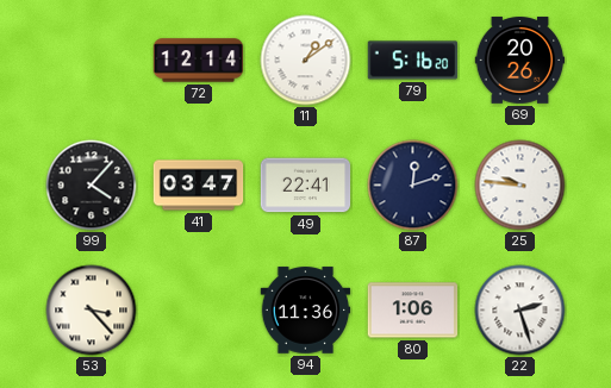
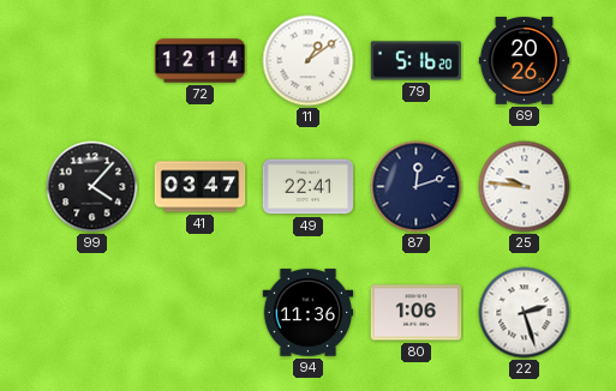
53: 3:23 -> none
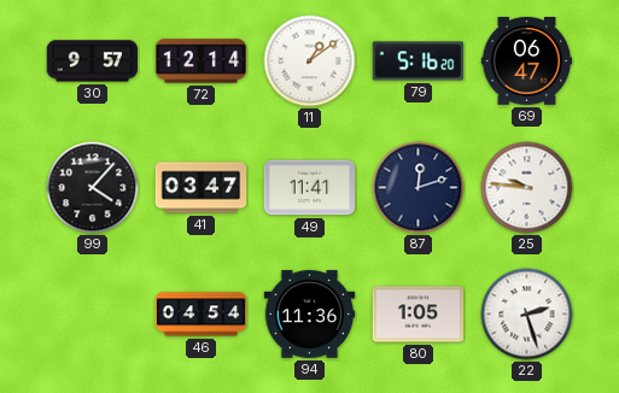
30: none -> 9:57
69: 20:26 -> 06:47
49: 22:41 -> 11:41
46: none -> 04:54
80: 1:06 -> 1:05
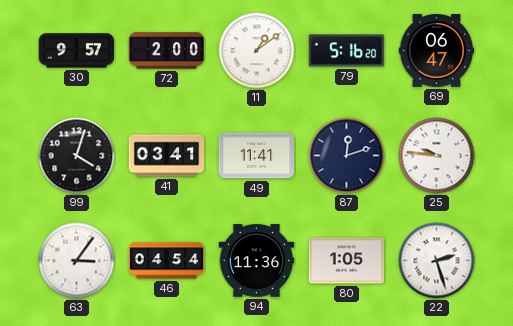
72: 12:14 -> 2:00
99: 4:07 -> 4:03
41: 03:47 -> 03:41
63: none -> 3:06
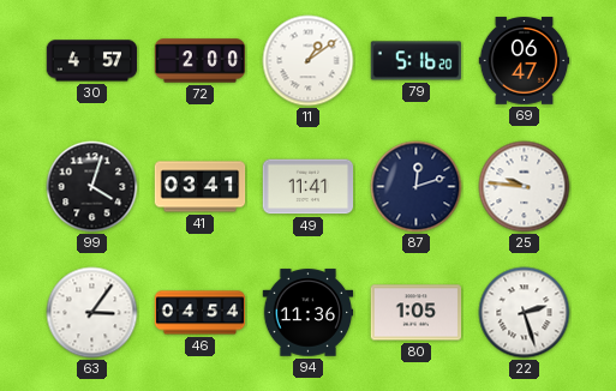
30: 9:57 -> 4:57
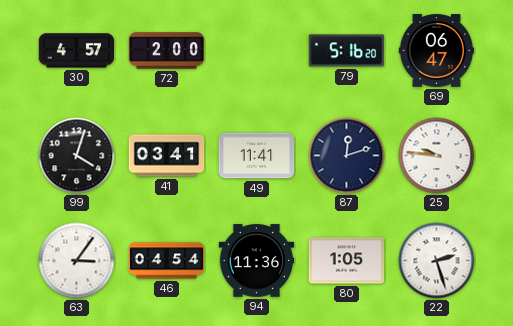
11: 1:09 -> none
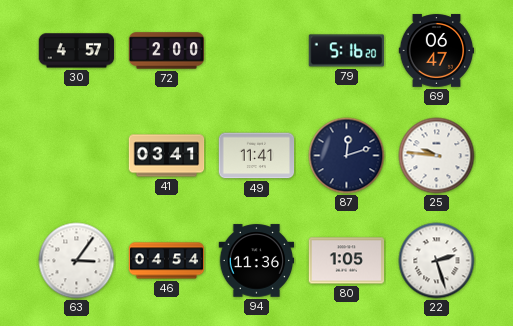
99: 4:03 -> none
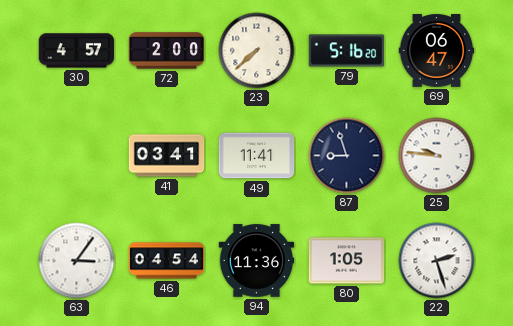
23: none -> 7:38
87: 12:12 -> 8:57
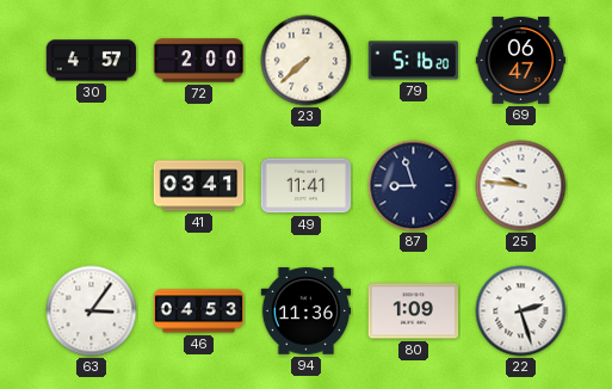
46: 04:54 -> 04:53
80: 1:05 -> 1:09
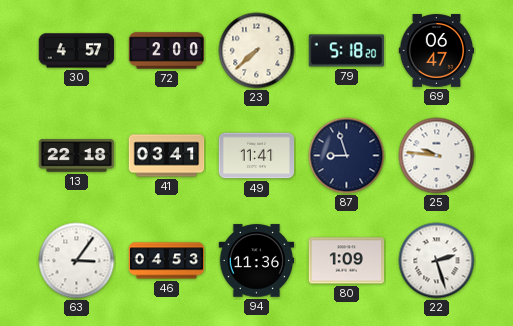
79: 5:16 -> 5:18
13: none -> 22:18
